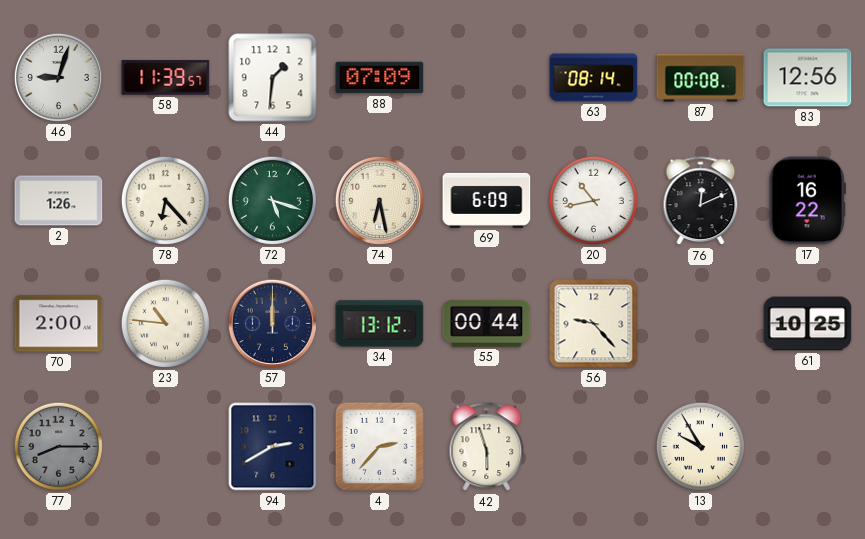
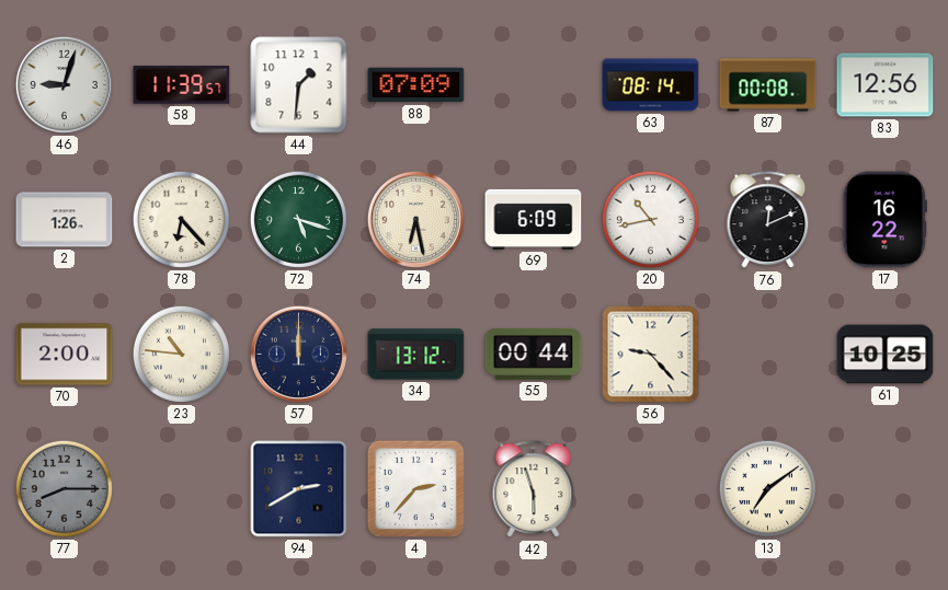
13: 9:55 -> 7:09
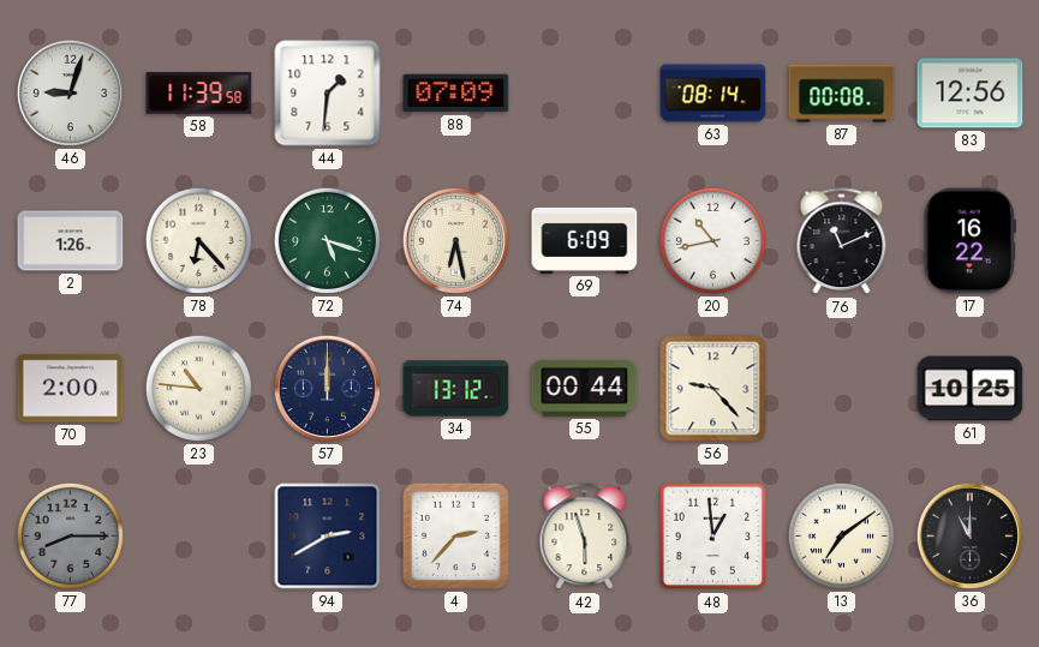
58: 11:39:57 -> 11:39:58
76: 12:11 -> 11:11
48: none -> 12:59
36: none -> 11:00
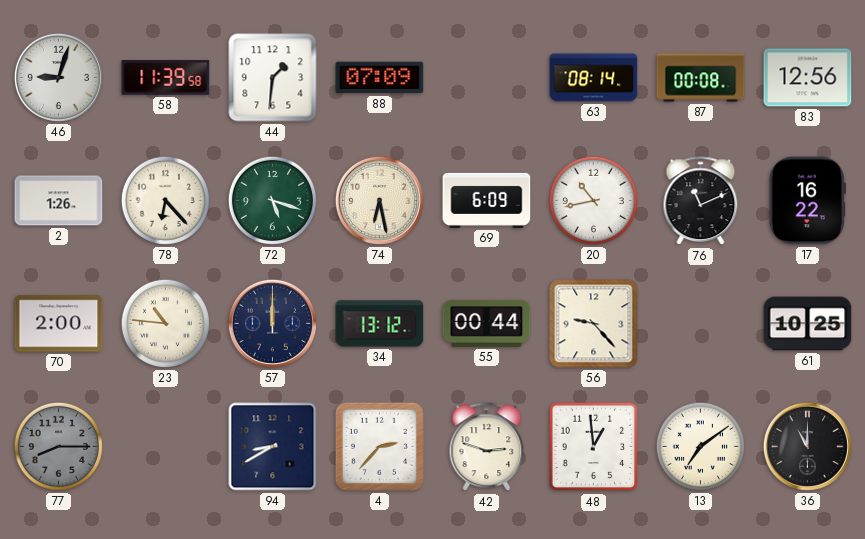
94: 2:40 -> 8:40
42: 5:57 -> 2:48
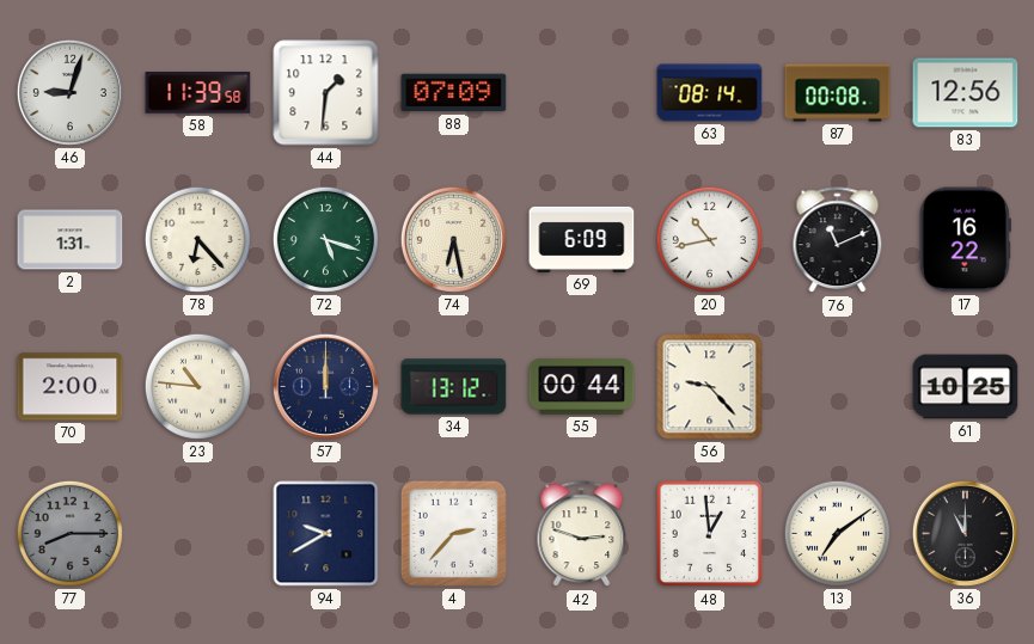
2: 1:26 -> 1:31
94: 8:40 -> 9:40
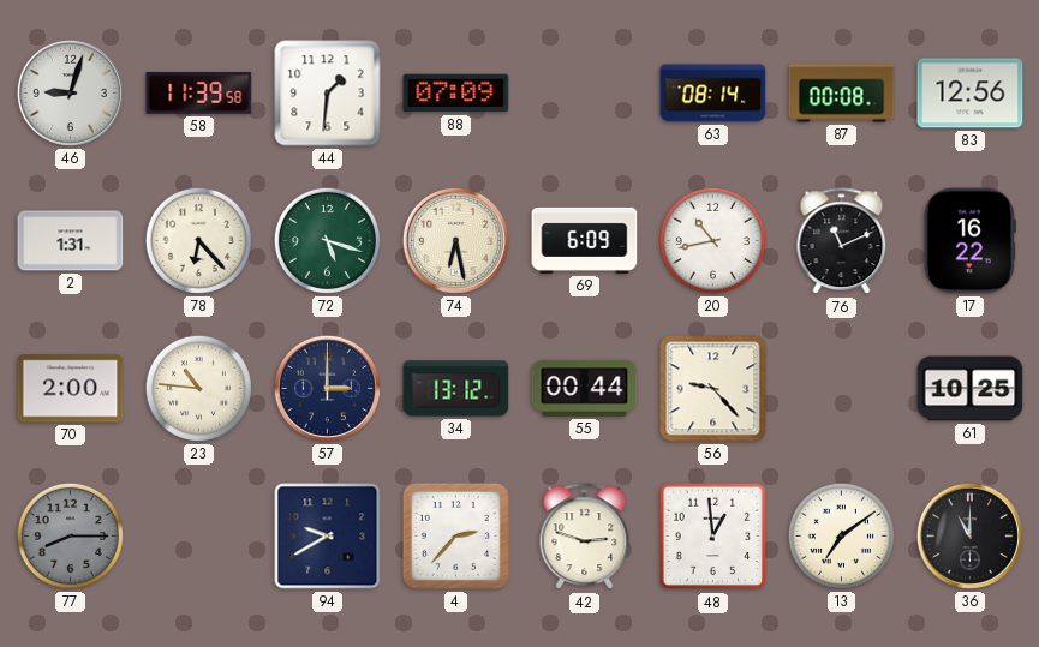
57: 12:00 -> 3:00
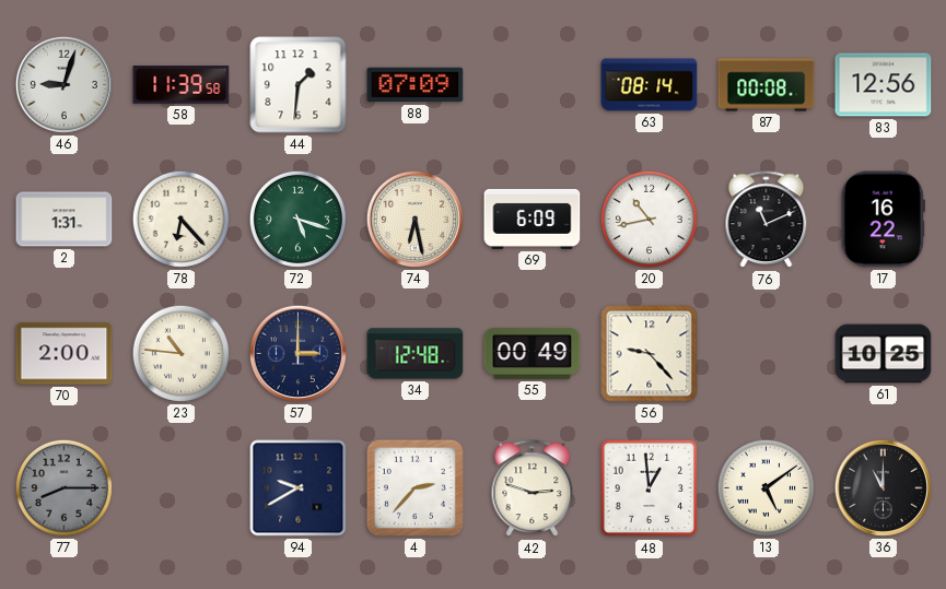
34: 13:12 -> 12:48
55: 00:44 -> 00:49
13: 7:09 -> 5:09
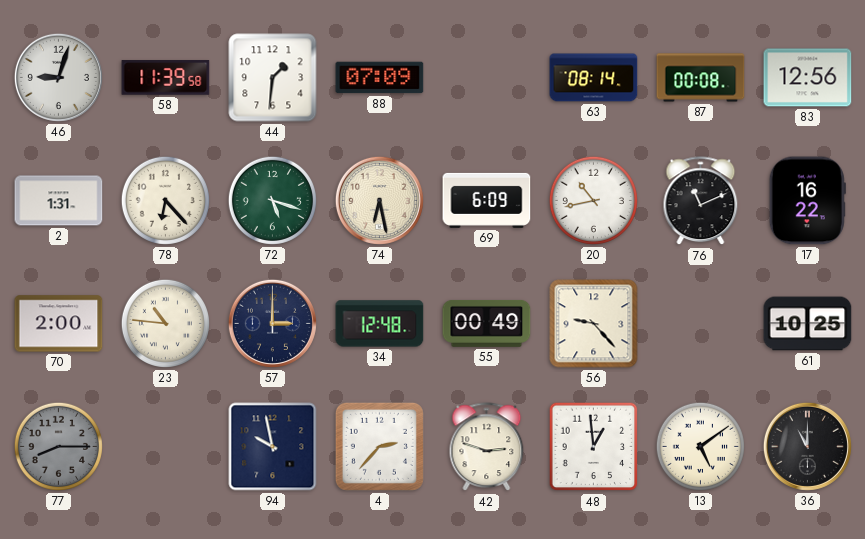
94: 9:40 -> 9:58
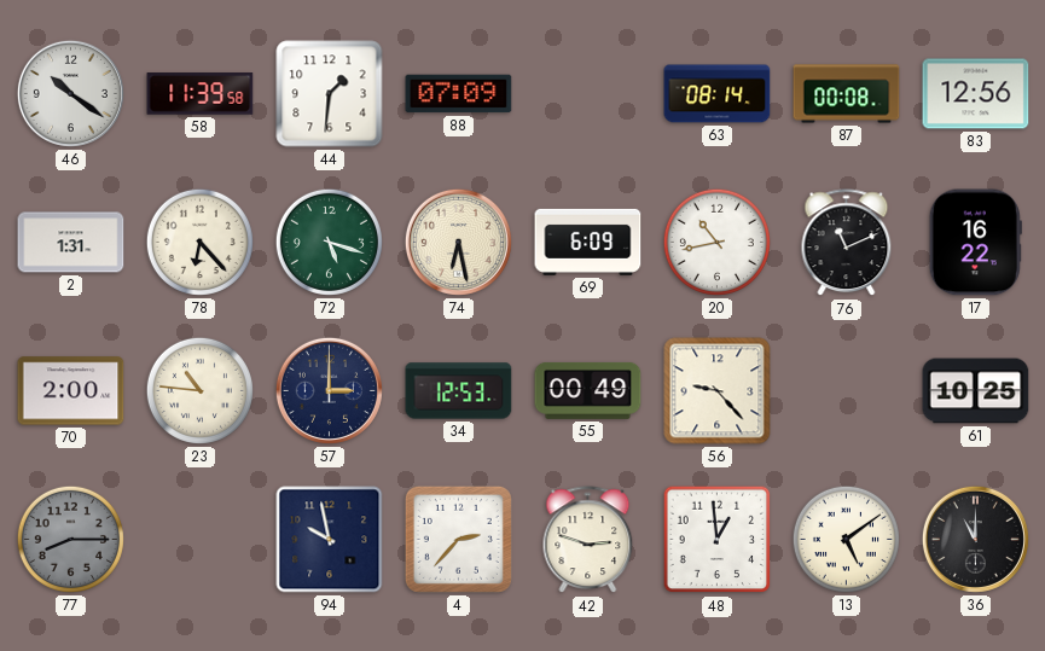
46: 9:03 -> 10:21
34: 12:48 -> 12:53
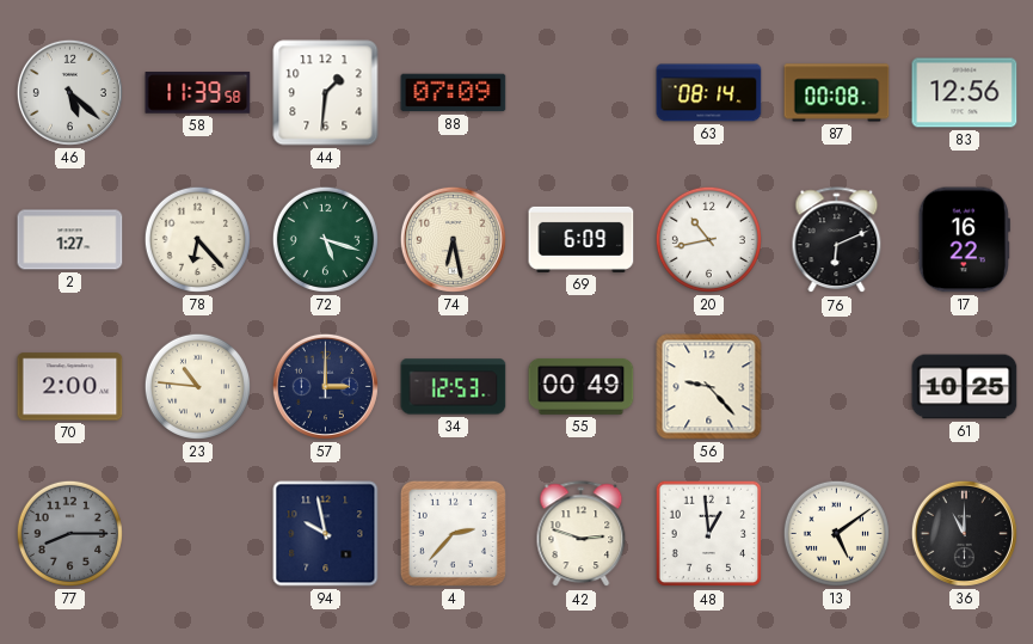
46: 10:21 -> 5:22
2: 1:31 -> 1:27
76: 11:11 -> 6:11
